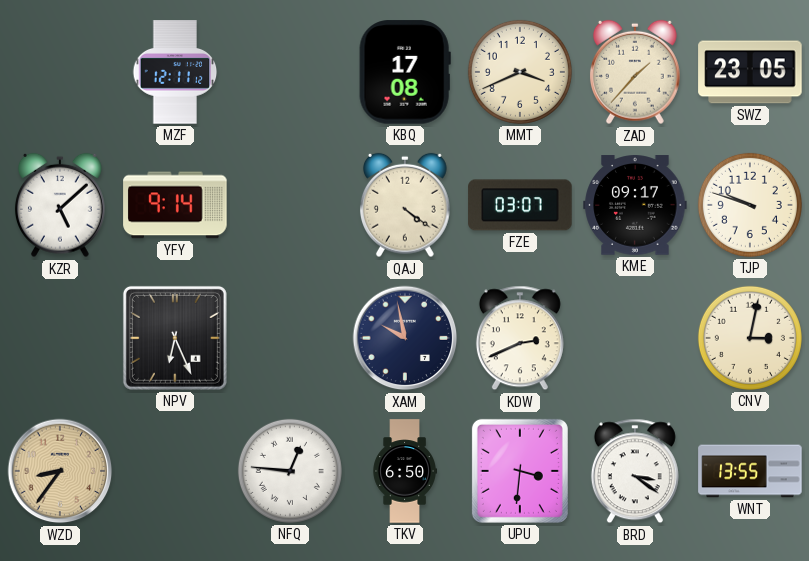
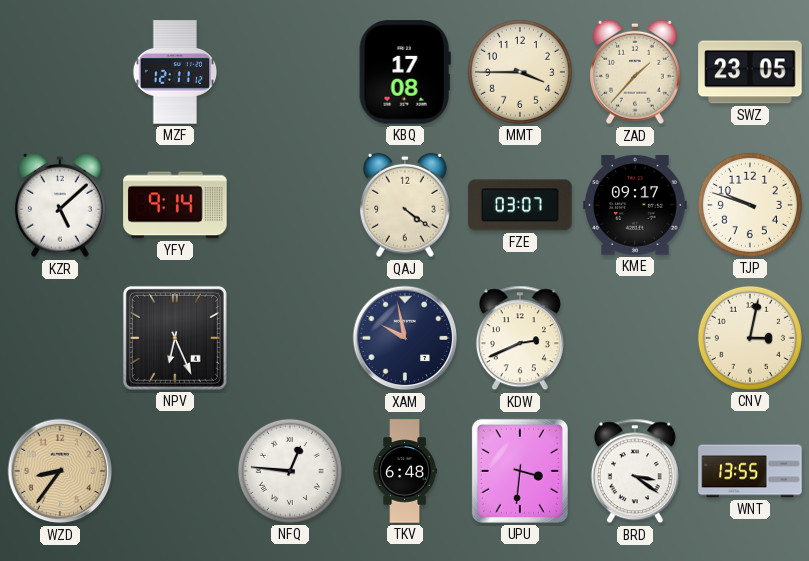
MMT: 3:41 -> 3:45
TKV: 6:50 -> 6:48
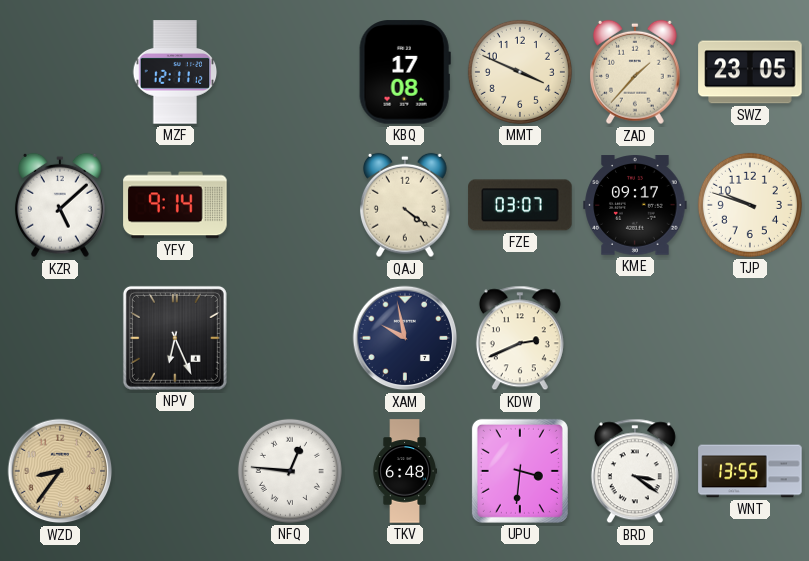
MMT: 3:45 -> 3:49
CNV: 3:02 -> none
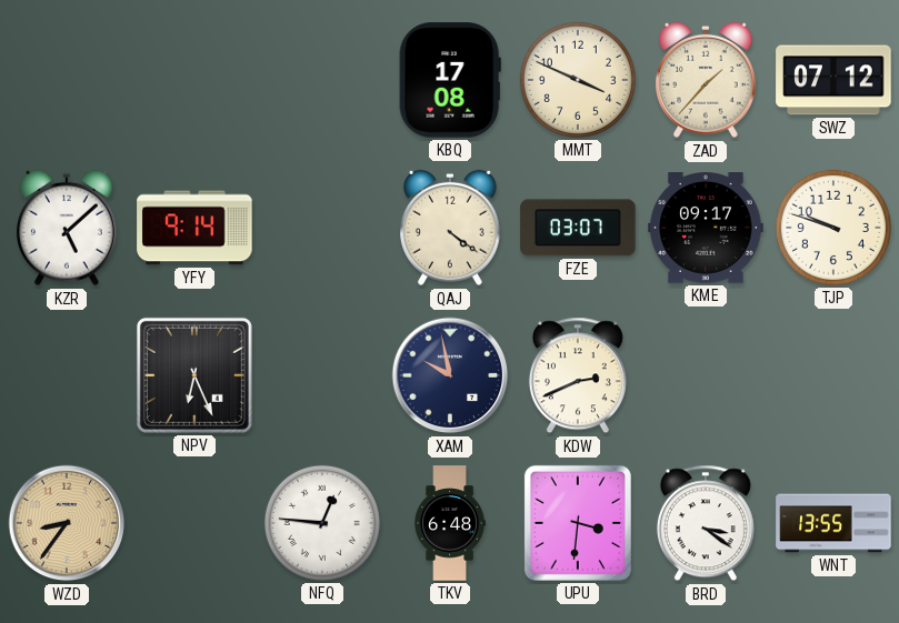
MZF: 12:11 -> none
SWZ: 23:05 -> 07:12
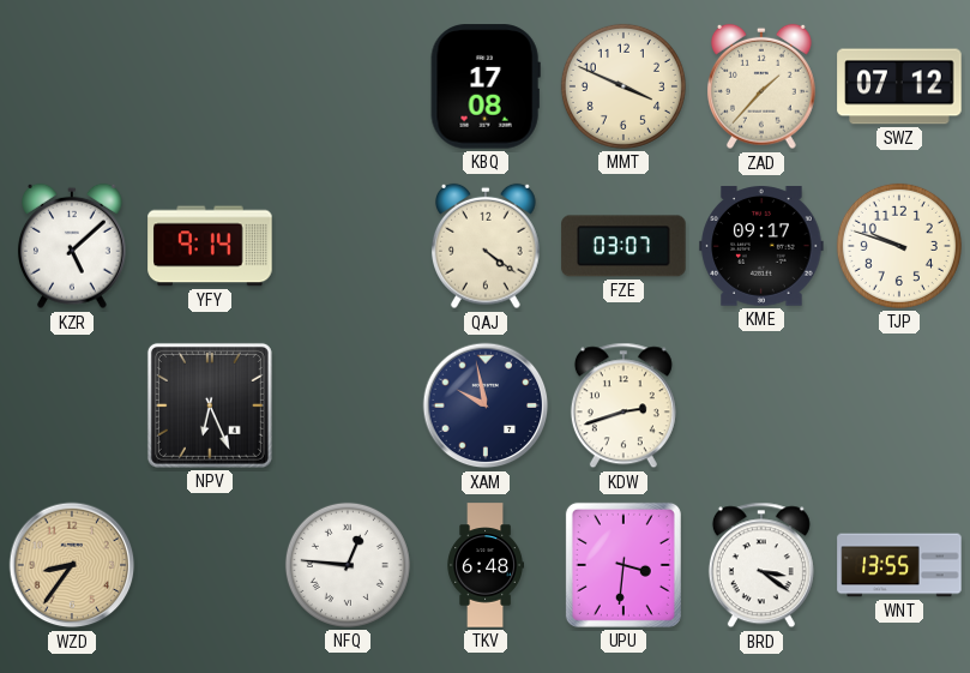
KDW: 2:41 -> 2:42
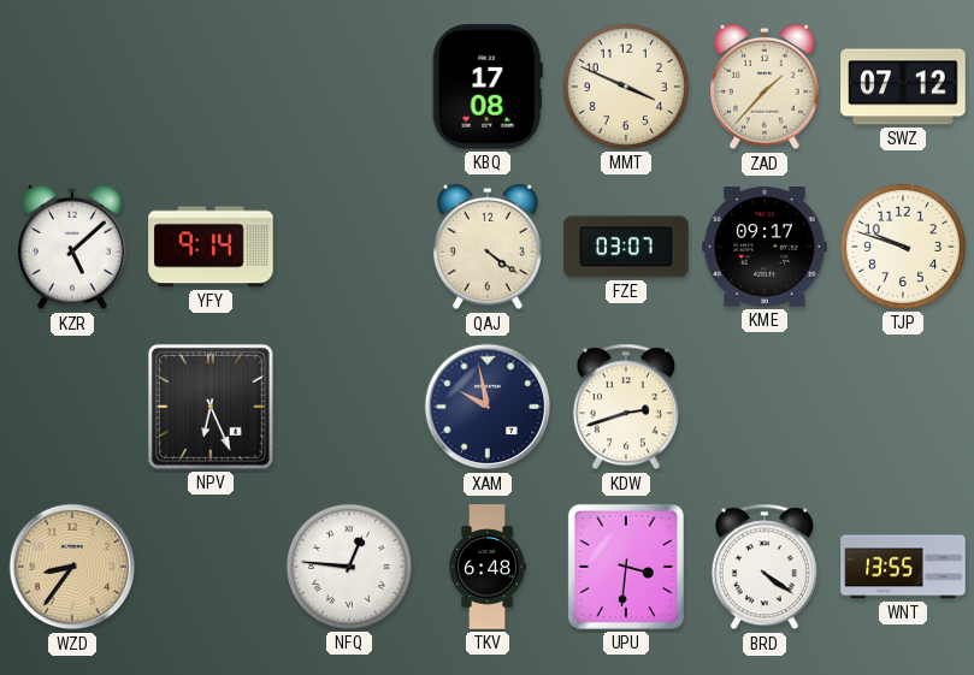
BRD: 3:21 -> 4:21
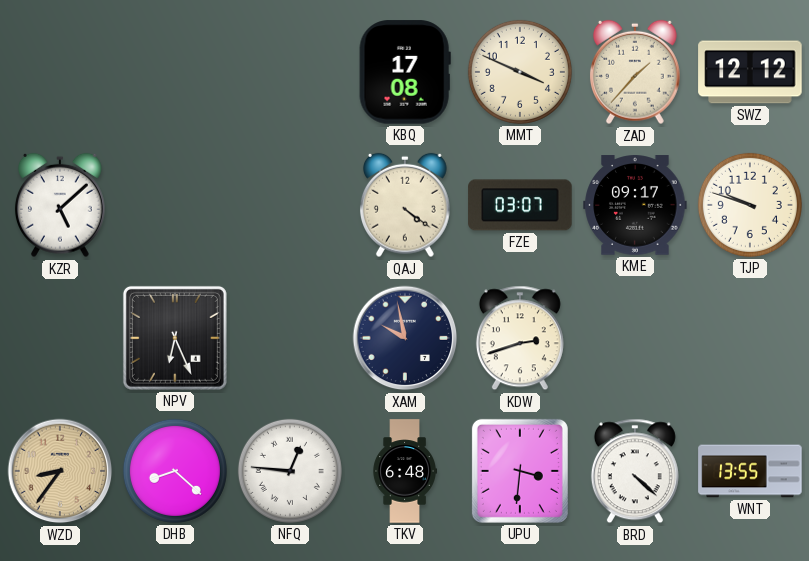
SWZ: 07:12 -> 12:12
YFY: 9:14 -> none
DHB: none -> 8:22
BRD: 4:21 -> 4:22
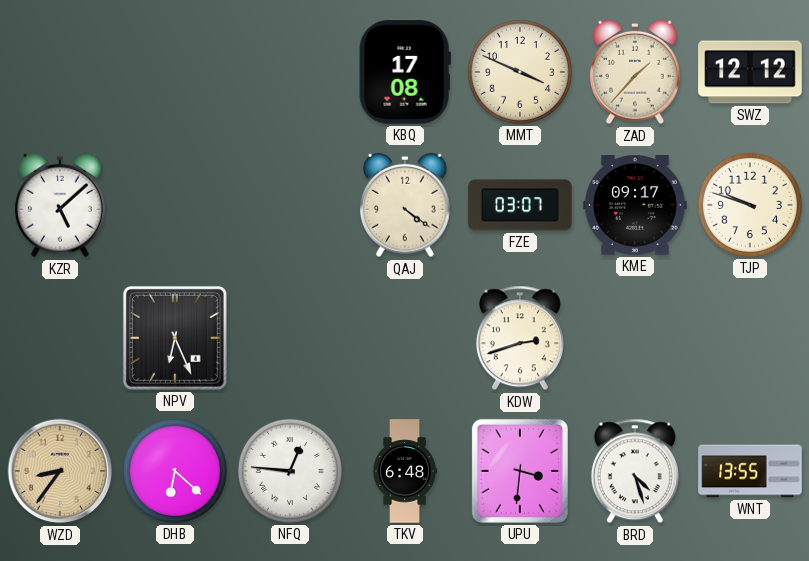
XAM: 9:58 -> none
DHB: 8:22 -> 6:22
BRD: 4:22 -> 4:27
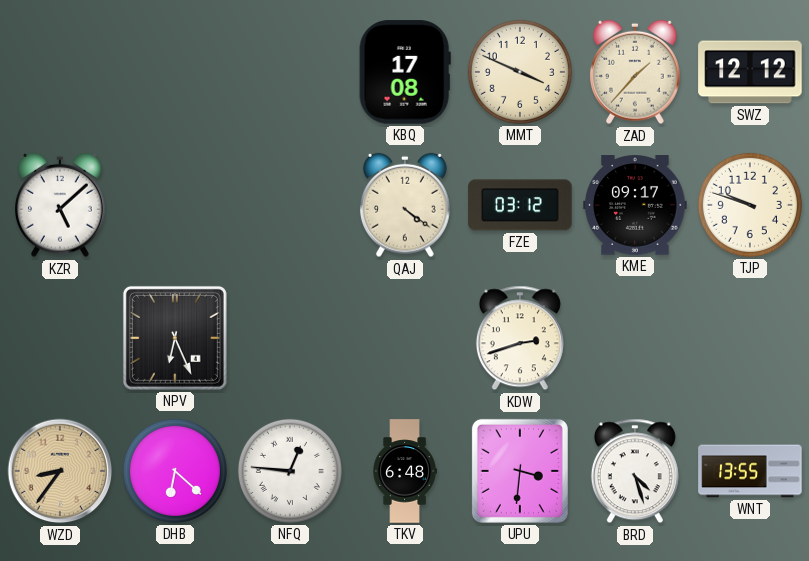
FZE: 03:07 -> 03:12
